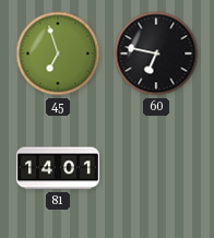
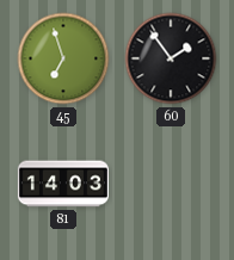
60: 6:47 -> 1:54
81: 14:01 -> 14:03
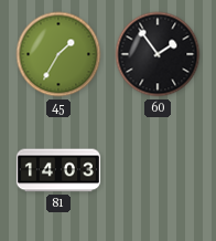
45: 6:57 -> 1:35
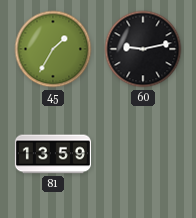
60: 1:54 -> 9:13
81: 14:03 -> 13:59
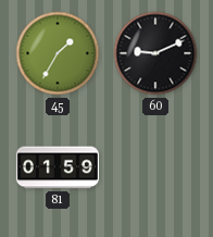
60: 9:13 -> 9:11
81: 13:59 -> 01:59
